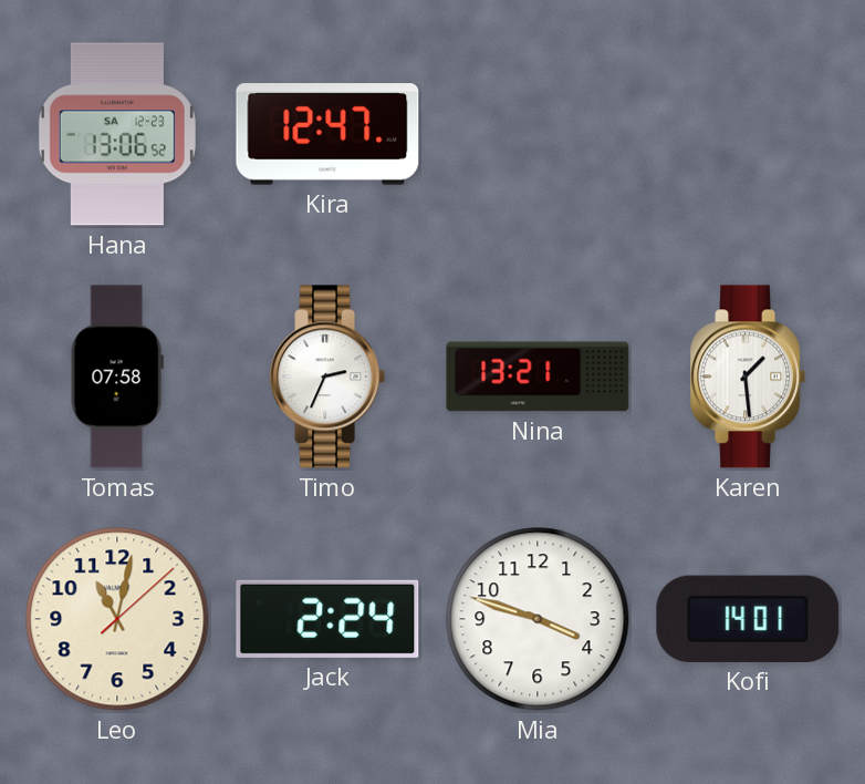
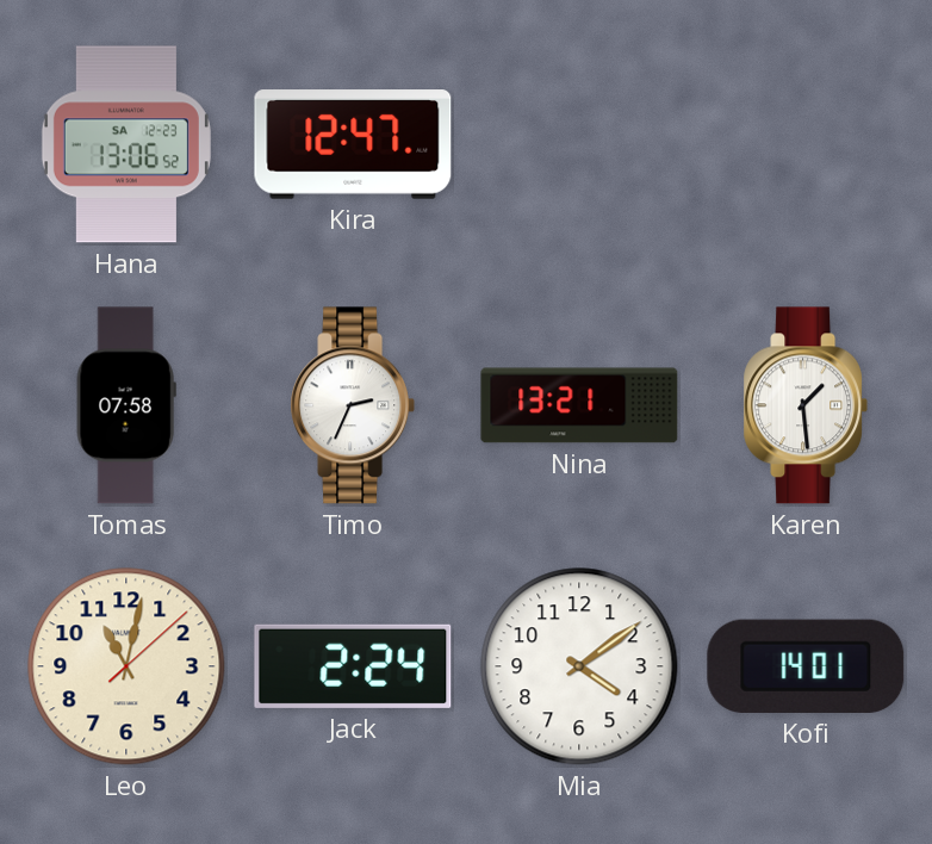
Mia: 3:48 -> 4:09
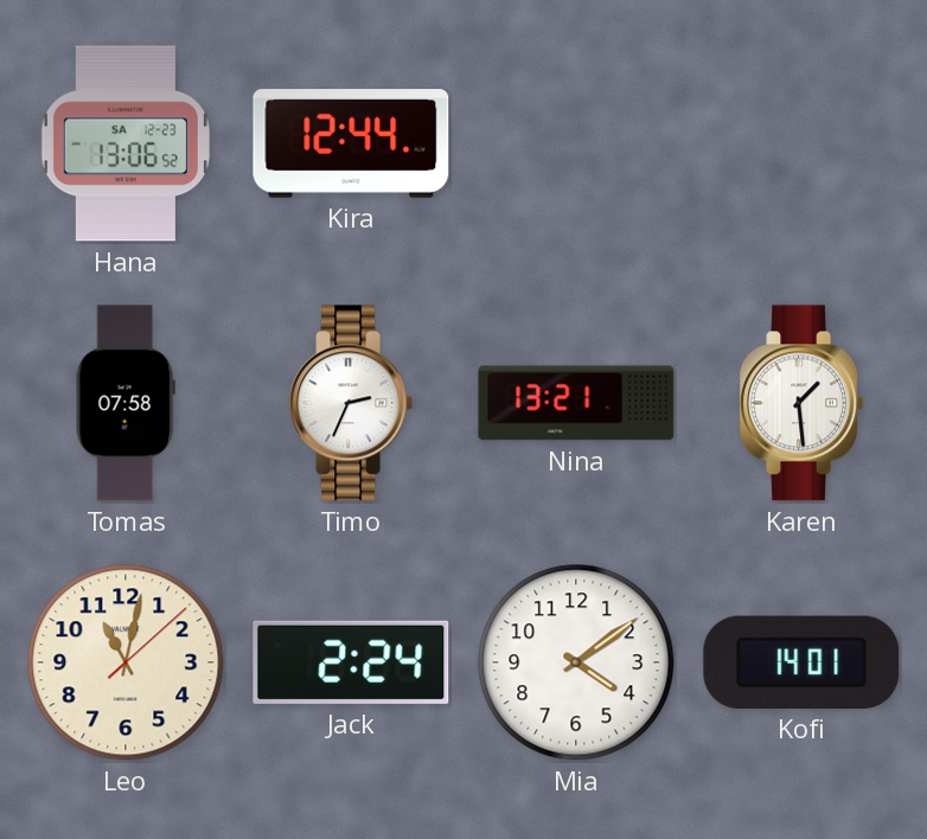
Kira: 12:47 -> 12:44
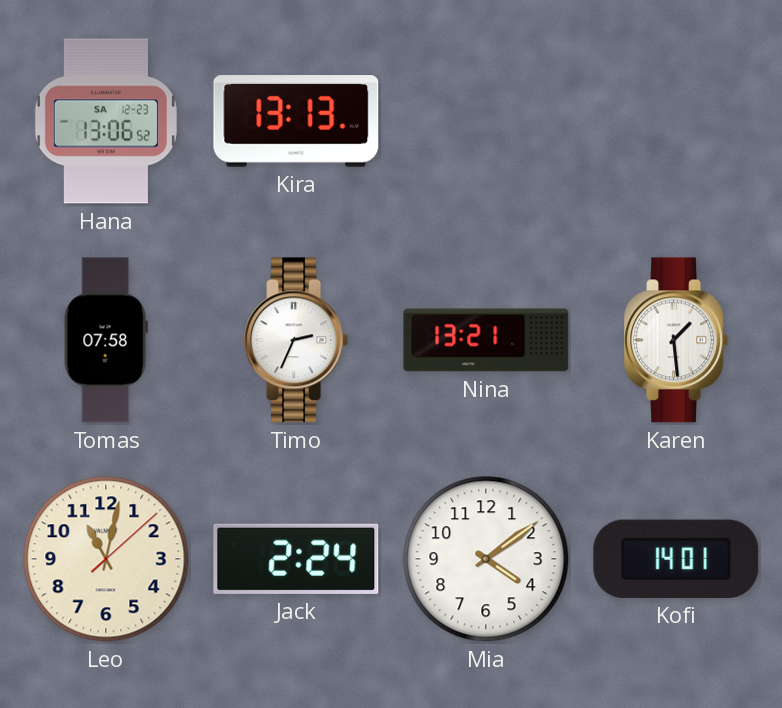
Kira: 12:44 -> 13:13
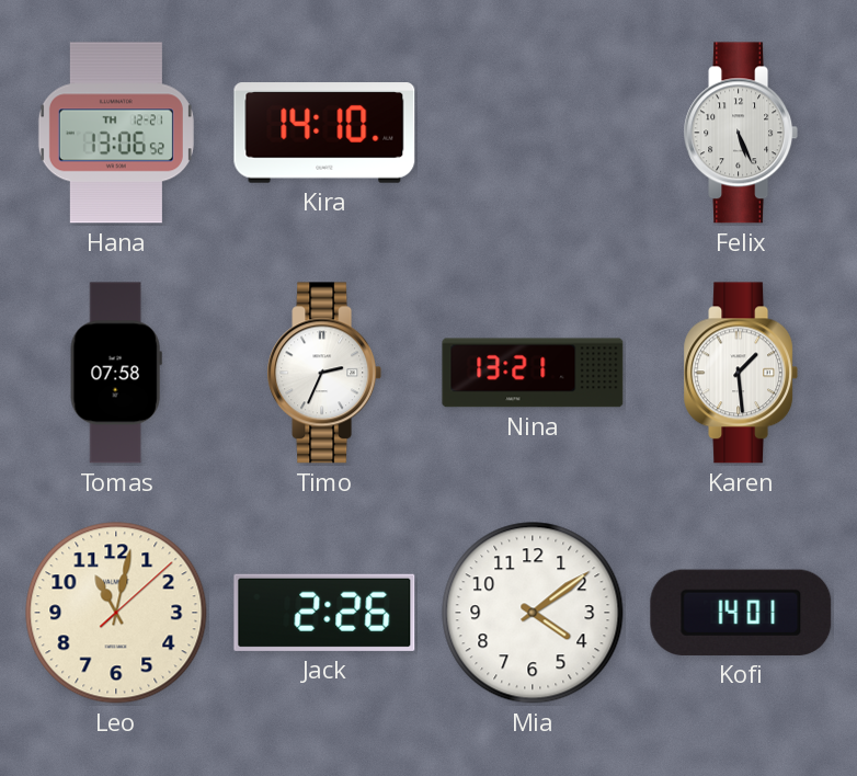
Hana date: SA 12-23 -> TH 12-21
Kira: 13:13 -> 14:10
Felix: none -> 5:26
Jack: 2:24 -> 2:26
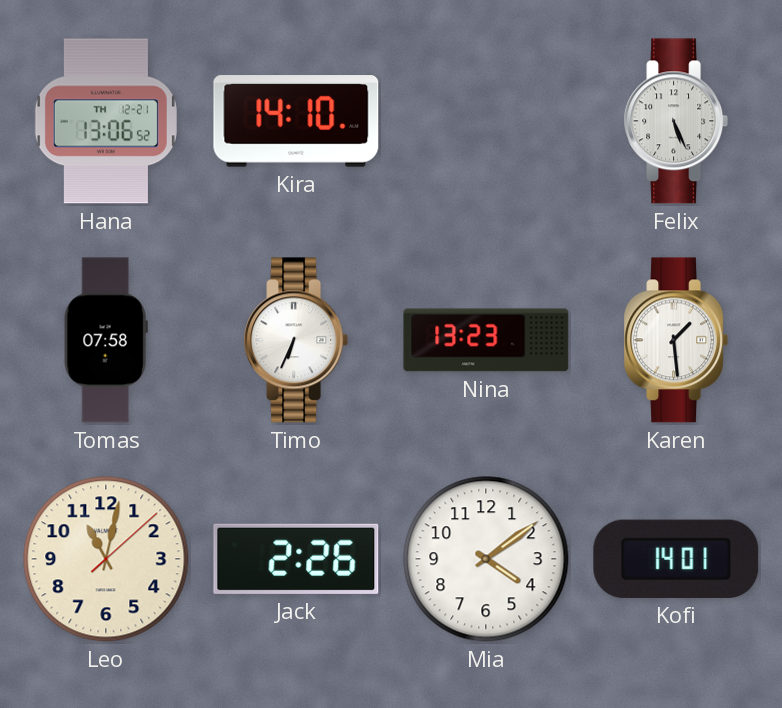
Timo: 2:34 -> 6:34
Nina: 13:21 -> 13:23
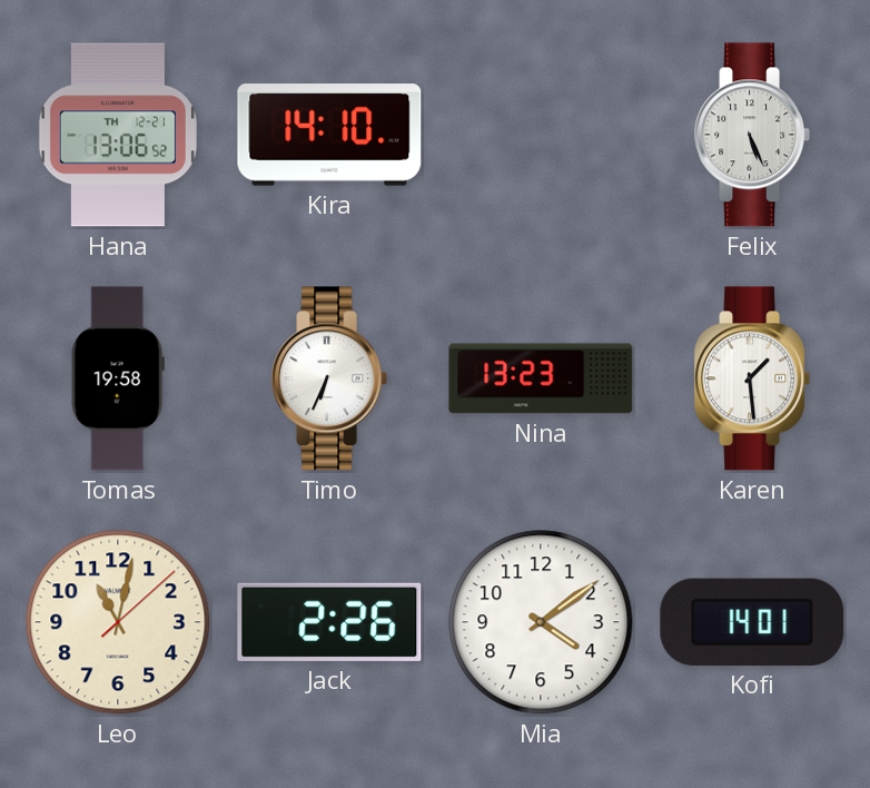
Tomas: 07:58 -> 19:58
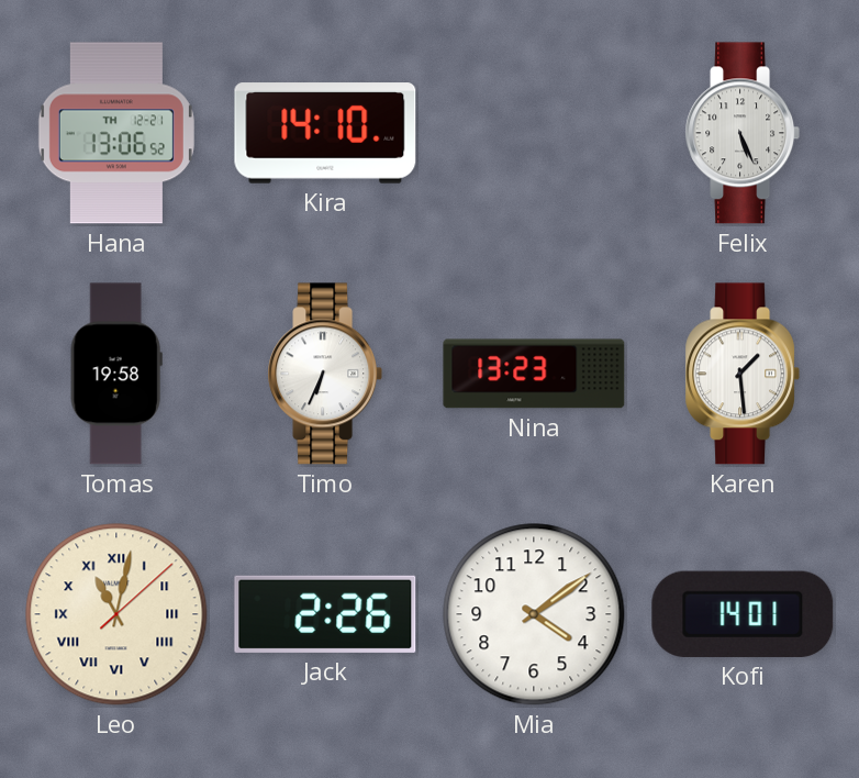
Leo numerals: Arabic -> Roman
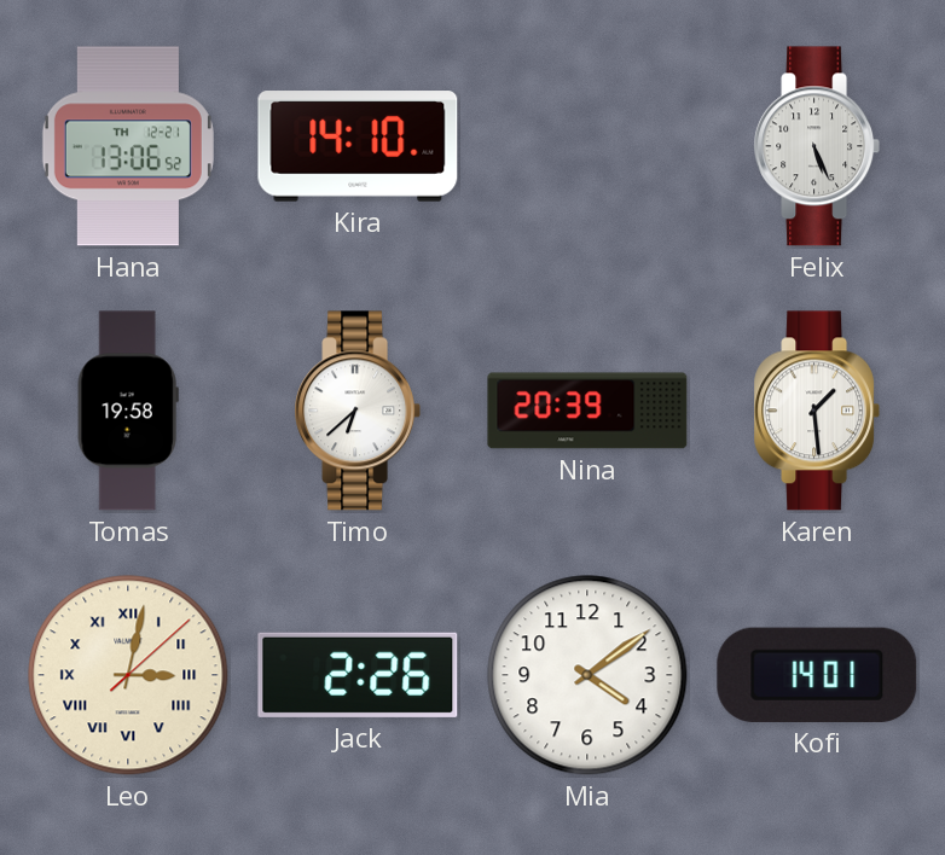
Timo: 6:34 -> 6:38
Nina: 13:23 -> 20:39
Leo: 11:02 -> 3:02
